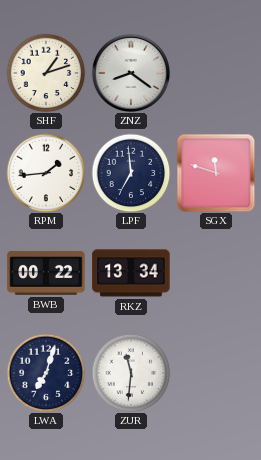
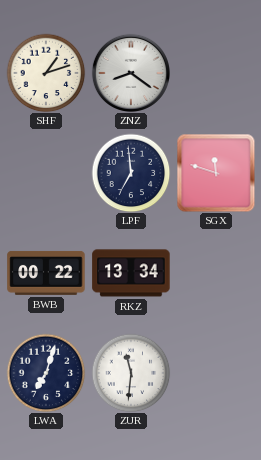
RPM: 1:44 -> none
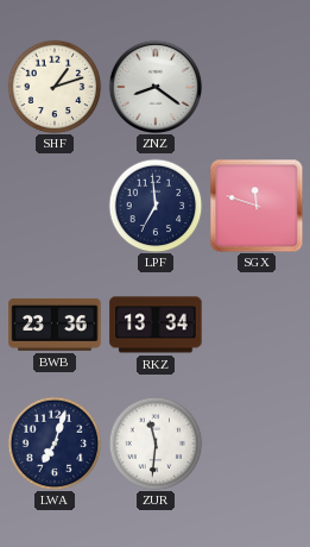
BWB: 00:22 -> 23:36
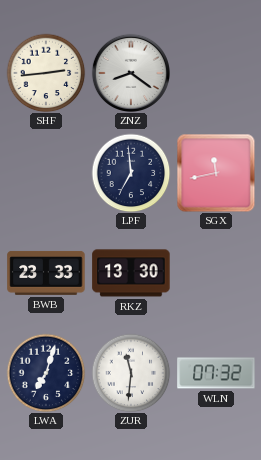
SHF: 1:12 -> 2:44
SGX: 11:48 -> 11:43
BWB: 23:36 -> 23:33
RKZ: 13:34 -> 13:30
WLN: none -> 07:32
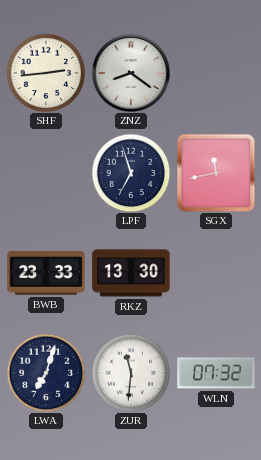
LPF: 6:59 -> 6:57
